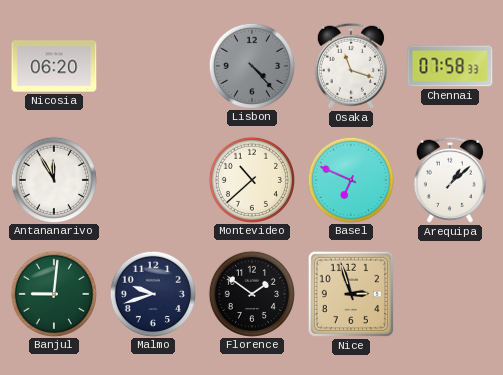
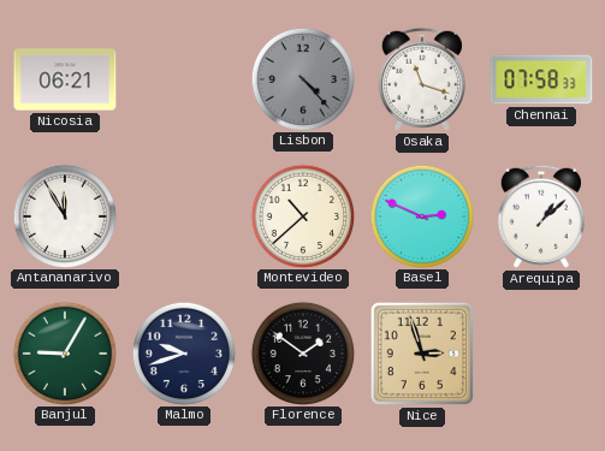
Nicosia: 06:20 -> 06:21
Basel: 6:49 -> 2:49
Banjul: 9:01 -> 9:05
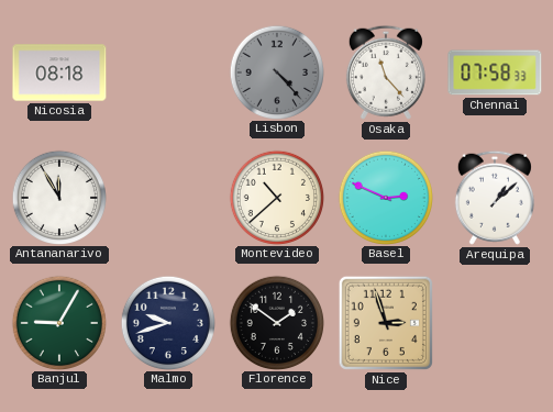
Nicosia: 06:21 -> 08:18
Osaka: 11:18 -> 11:23
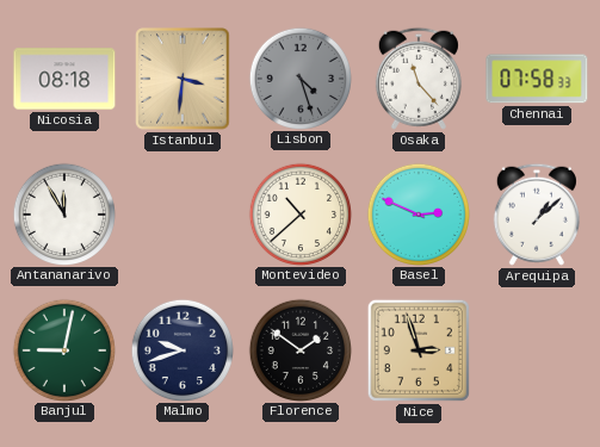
Istanbul: none -> 3:31
Lisbon: 4:23 -> 4:27
Banjul: 9:05 -> 9:02
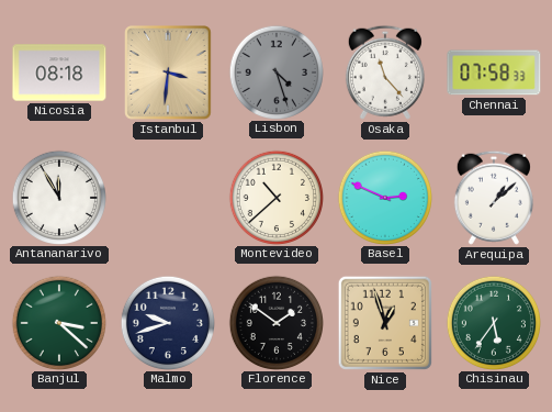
Banjul: 9:02 -> 3:22
Nice: 2:57 -> 12:57
Chisinau: none -> 5:36
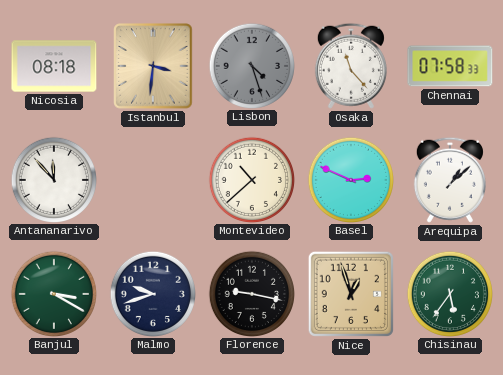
Antananarivo: 11:55 -> 11:53
Banjul: 3:22 -> 3:20
Florence: 1:51 -> 9:17
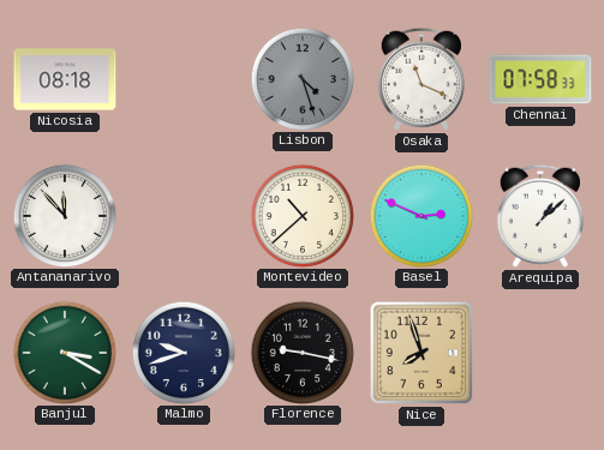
Istanbul: 3:31 -> none
Osaka: 11:23 -> 11:19
Nice: 12:57 -> 7:57
Chisinau: 5:36 -> none
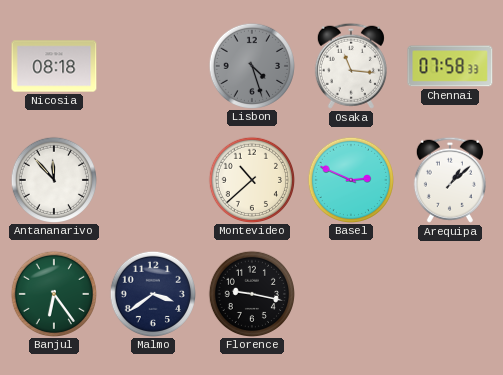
Osaka: 11:19 -> 11:16
Banjul: 3:20 -> 6:24
Malmo: 9:42 -> 3:39
Nice: 7:57 -> none
